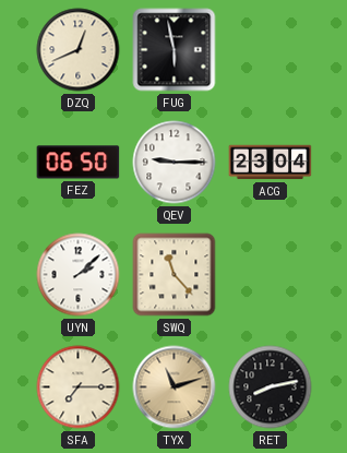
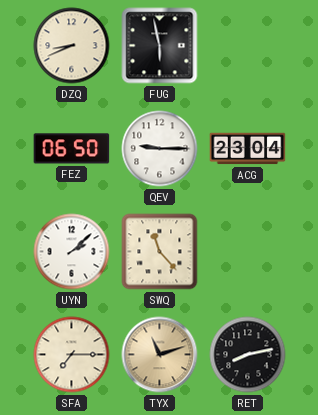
DZQ: 12:41 -> 8:41
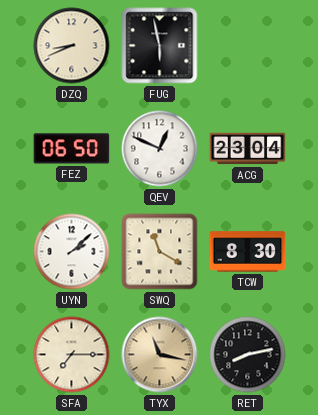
QEV: 9:15 -> 12:49
SWQ: 11:23 -> 11:20
TCW: none -> 8:30
TYX: 11:12 -> 11:17
